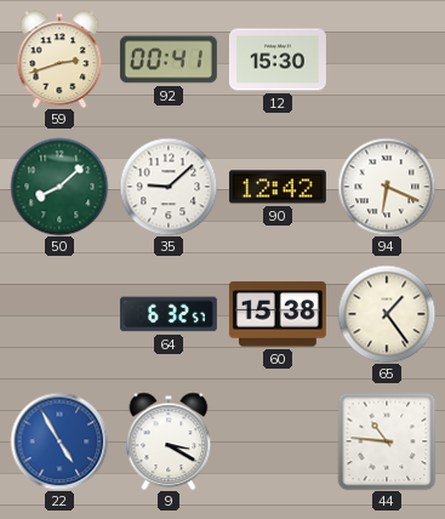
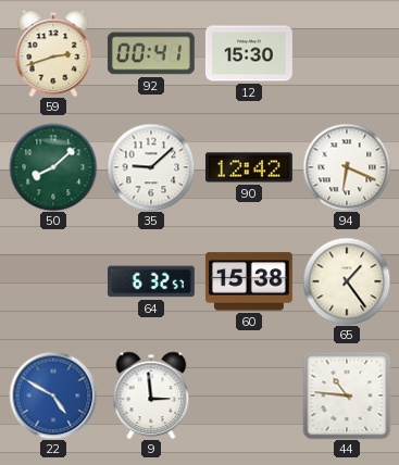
22: 4:55 -> 4:50
9: 3:20 -> 2:59
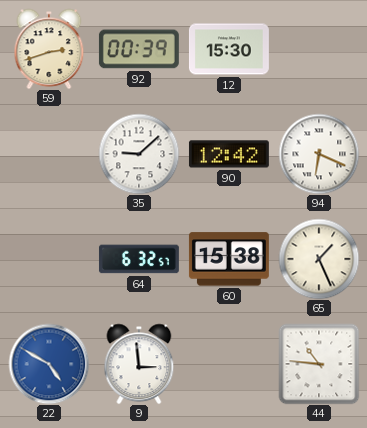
92: 00:41 -> 00:39
50: 8:08 -> none
65: 1:24 -> 1:26
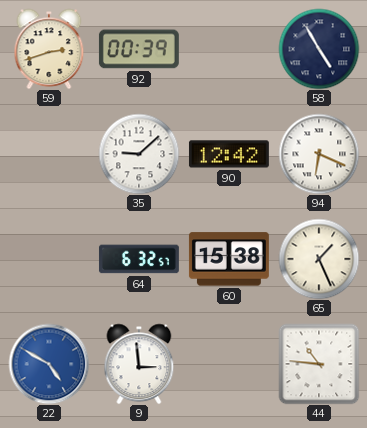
12: 15:30 -> none
58: none -> 4:55
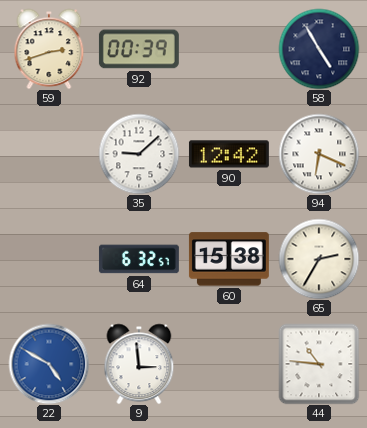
65: 1:26 -> 2:35
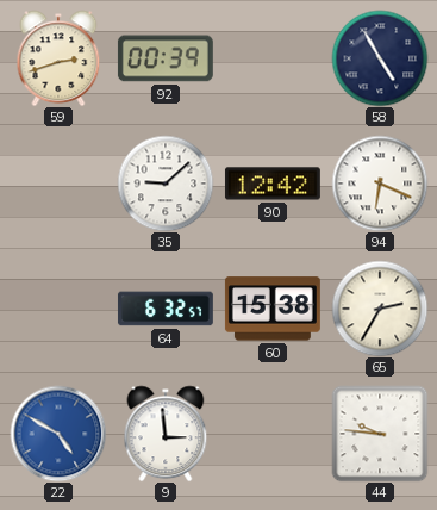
44: 10:46 -> 9:46
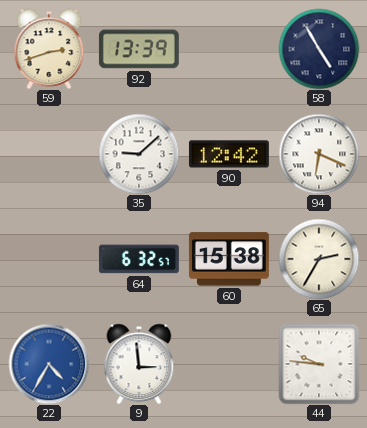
92: 00:39 -> 13:39
22: 4:50 -> 4:35
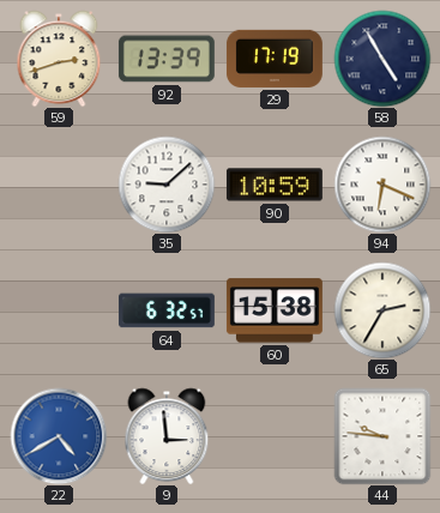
29: none -> 17:19
90: 12:42 -> 10:59
22: 4:35 -> 4:40
